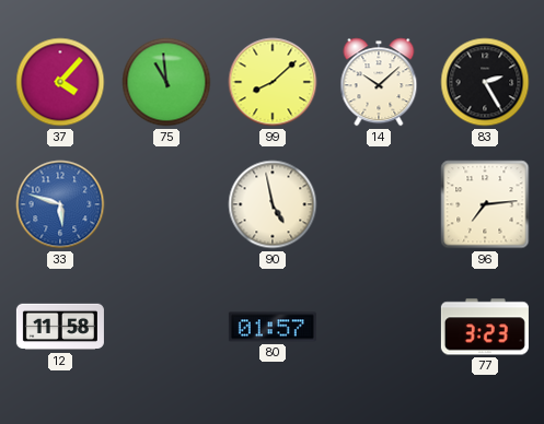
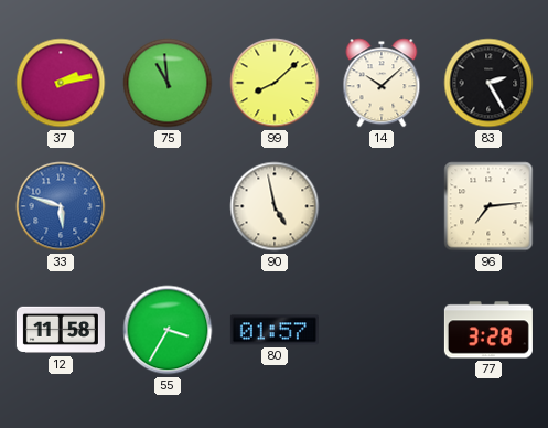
37: 4:07 -> 2:13
55: none -> 3:35
77: 3:23 -> 3:28
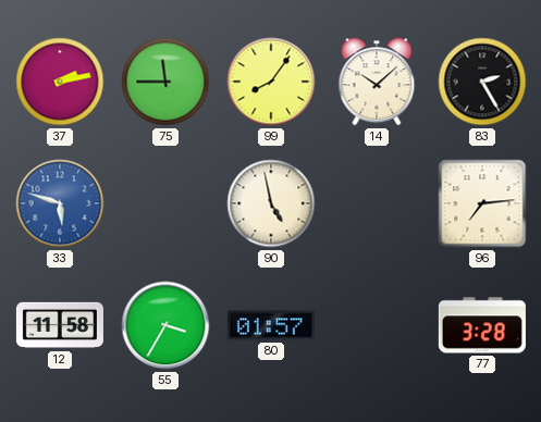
75: 10:59 -> 11:45
99: 8:08 -> 8:06
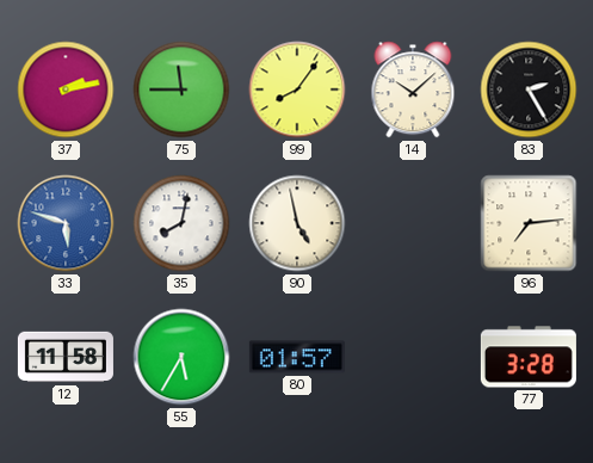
35: none -> 8:02
55: 3:35 -> 5:35
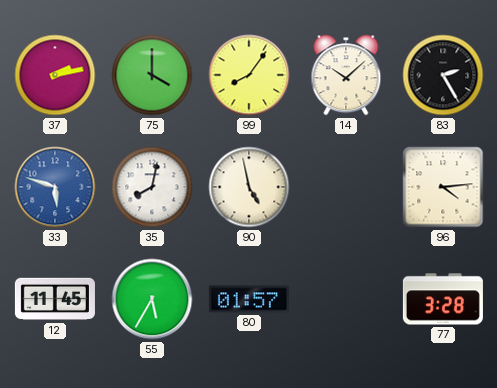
75: 11:45 -> 4:00
96: 7:14 -> 4:14
12: 11:58 -> 11:45
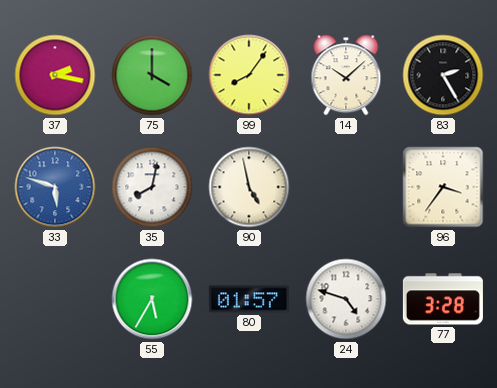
37: 2:13 -> 2:17
96: 4:14 -> 3:36
12: 11:45 -> none
24: none -> 4:48
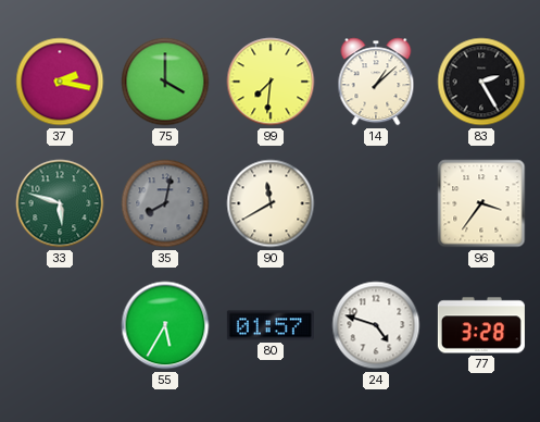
99: 8:06 -> 7:31
14: 10:08 -> 1:08
33 dial: blue -> green
35 dial: white -> grey
90: 4:58 -> 11:40
